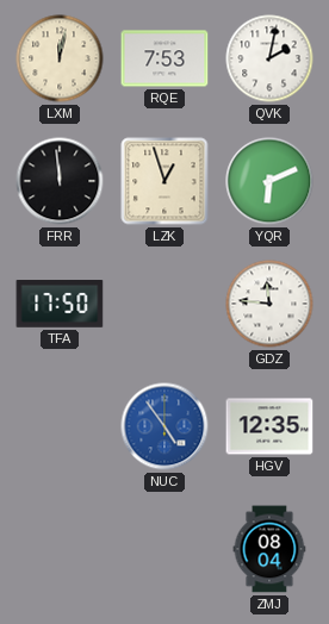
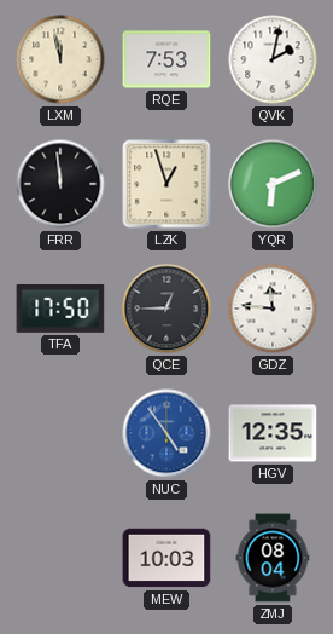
LXM: 12:02 -> 11:58
QCE: none -> 12:45
MEW: none -> 10:03
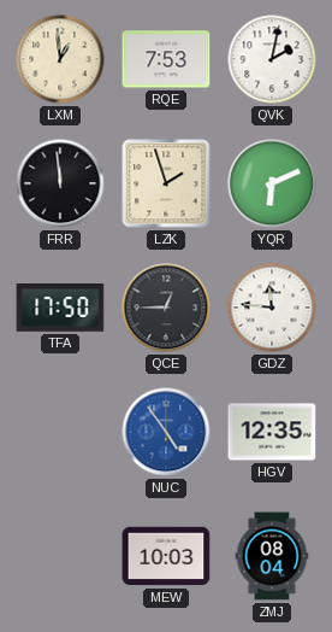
LXM: 11:58 -> 12:59
LZK: 12:57 -> 1:57
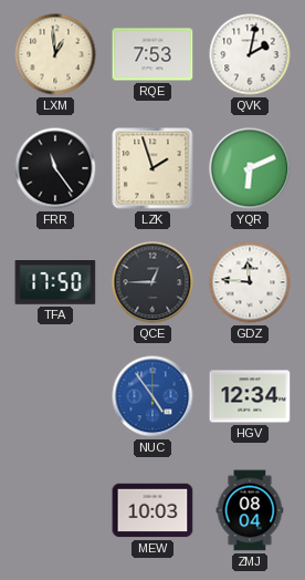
FRR: 11:59 -> 11:24
HGV: 12:35 -> 12:34
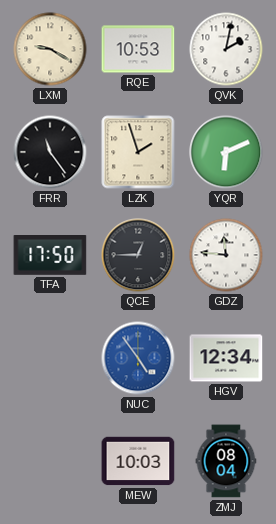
LXM: 12:59 -> 9:20
RQE: 7:53 -> 10:53
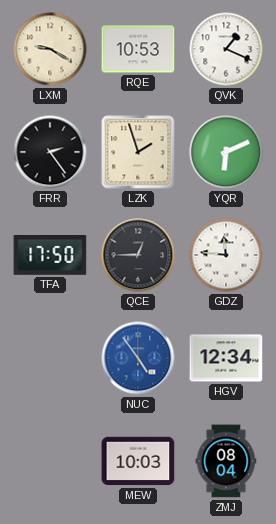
QVK: 2:02 -> 1:19
FRR: 11:24 -> 2:24
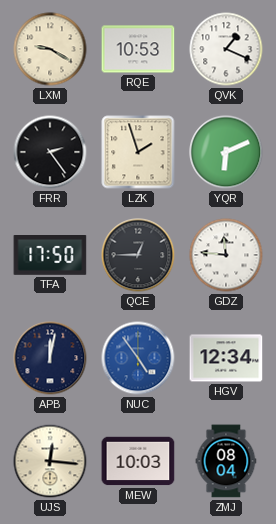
APB: none -> 12:02
UJS: none -> 12:16
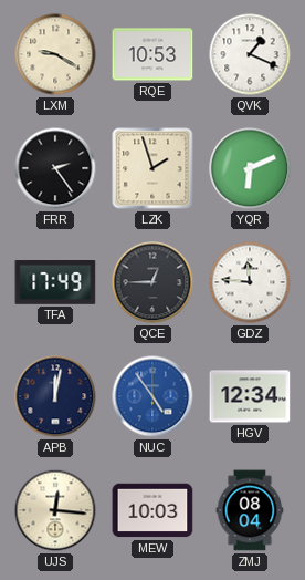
TFA: 17:50 -> 17:49
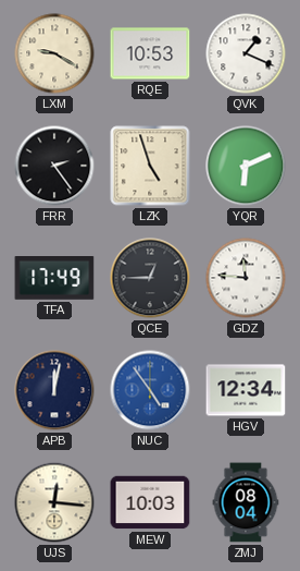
LZK: 1:57 -> 4:57
